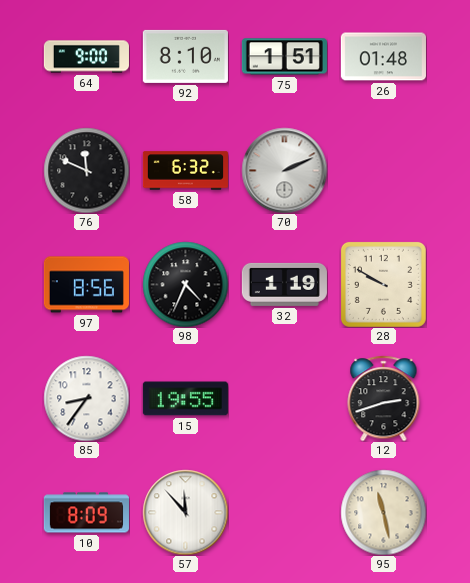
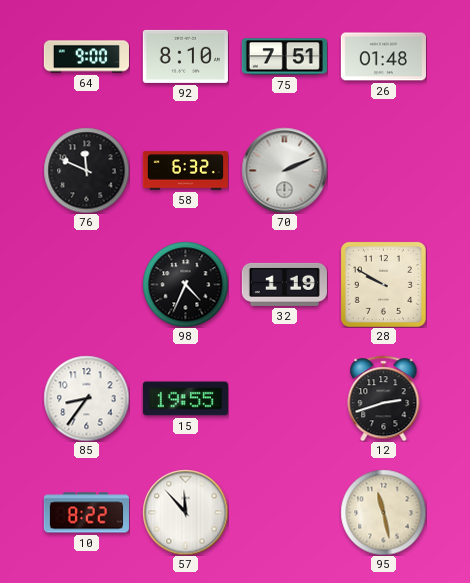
75: 1:51 -> 7:51
97: 8:56 -> none
10: 8:09 -> 8:22
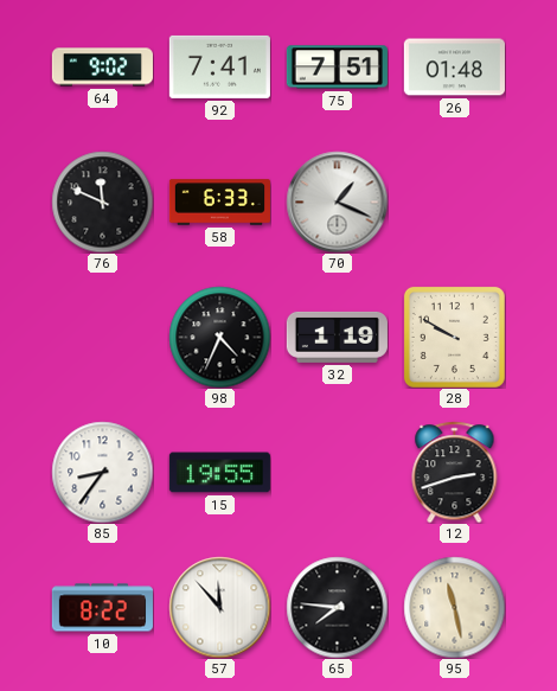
64: 9:00 -> 9:02
92: 8:10 -> 7:41
58: 6:32 -> 6:33
70: 2:11 -> 1:19
65: none -> 7:46
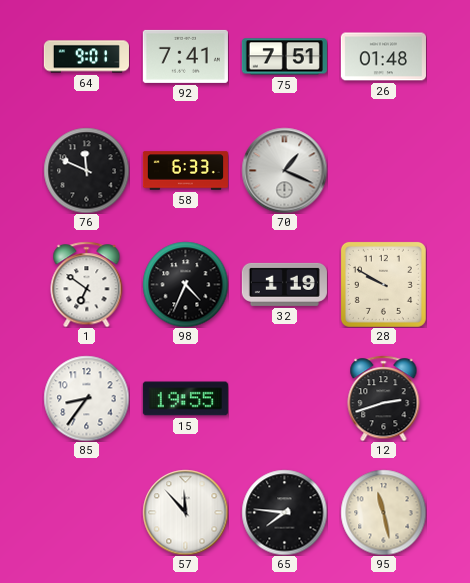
64: 9:02 -> 9:01
1: none -> 6:51
10: 8:22 -> none
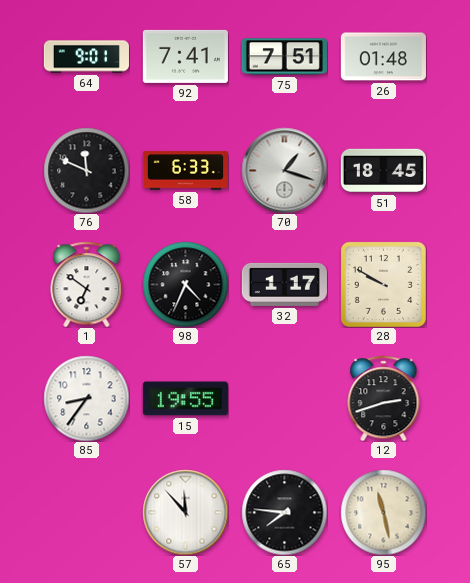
70: 1:19 -> 1:18
51: none -> 18:45
32: 1:19 -> 1:17
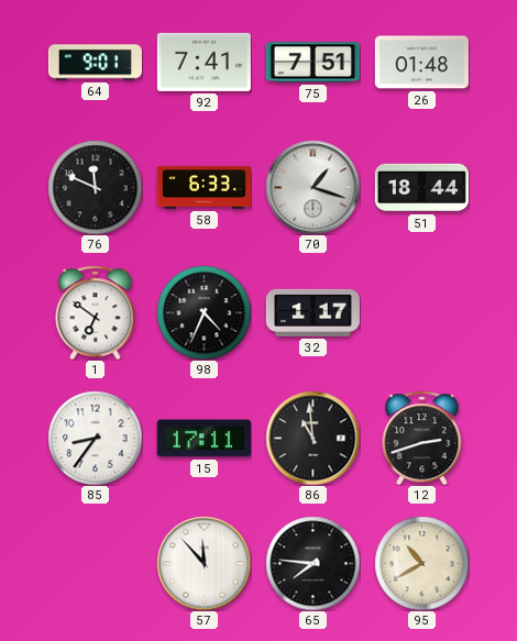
51: 18:45 -> 18:44
28: 9:50 -> none
15: 19:55 -> 17:11
86: none -> 10:59
95: 11:28 -> 10:40
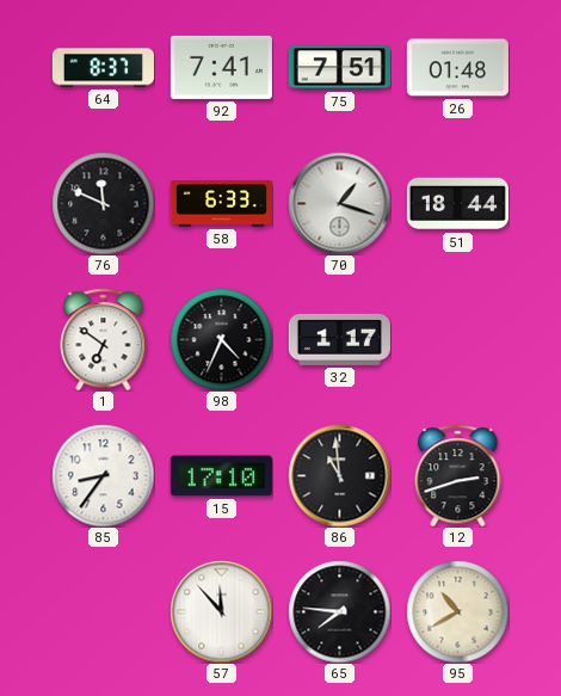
64: 9:01 -> 8:37
15: 17:11 -> 17:10
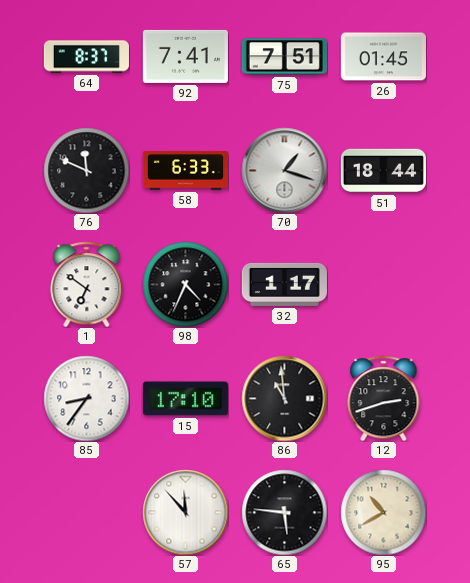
26: 01:48 -> 01:45
65: 7:46 -> 5:46
